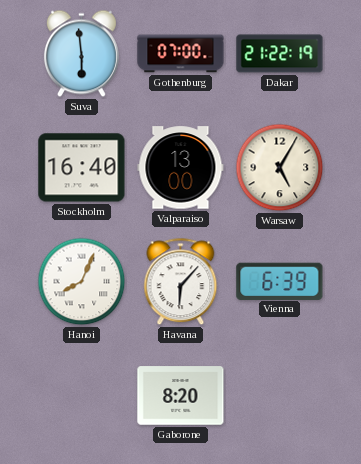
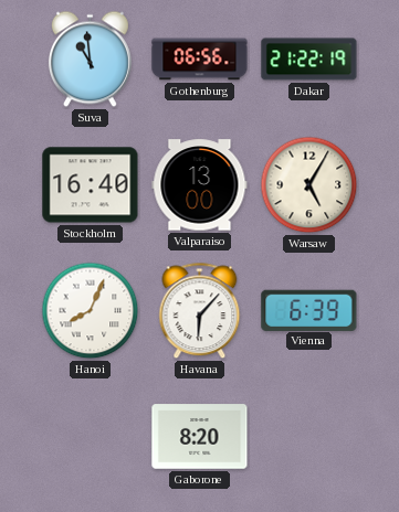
Suva: 5:59 -> 10:59
Gothenburg: 07:00 -> 06:56
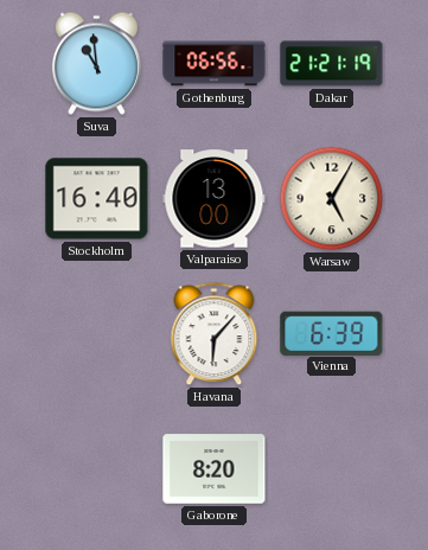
Dakar: 21:22 -> 21:21
Hanoi: 8:04 -> none
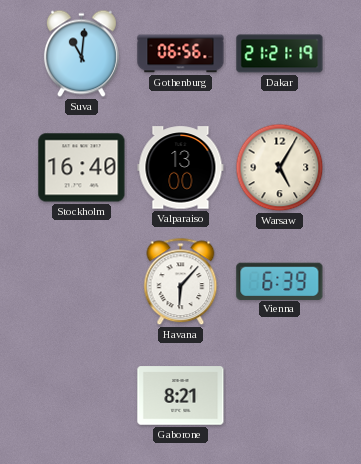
Suva: 10:59 -> 11:01
Gaborone: 8:20 -> 8:21
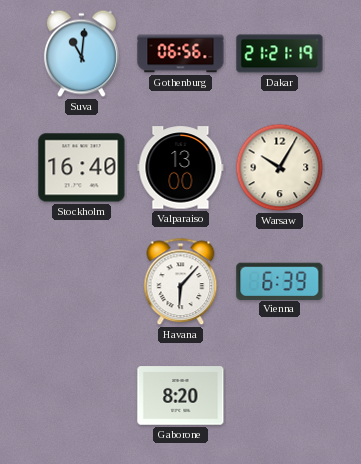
Warsaw: 5:05 -> 10:05
Gaborone: 8:21 -> 8:20
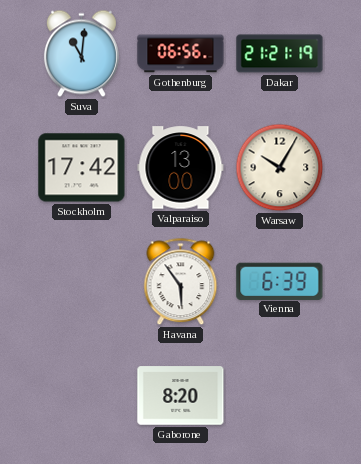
Stockholm: 16:40 -> 17:42
Havana: 6:07 -> 5:54
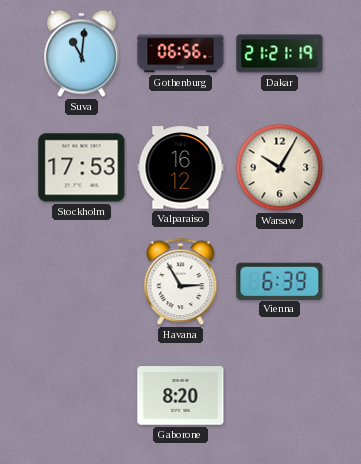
Stockholm: 17:42 -> 17:53
Valparaiso: 13:00 -> 16:12
Havana: 5:54 -> 2:55
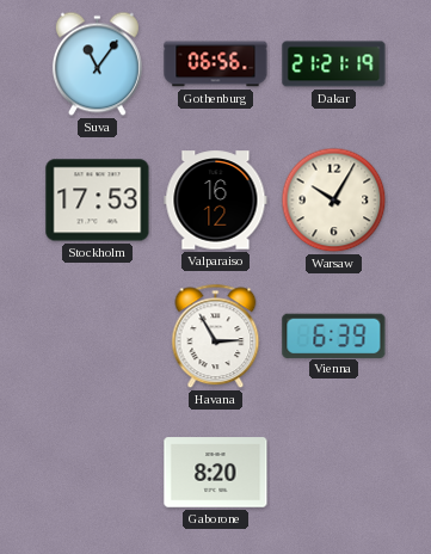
Suva: 11:01 -> 11:06
